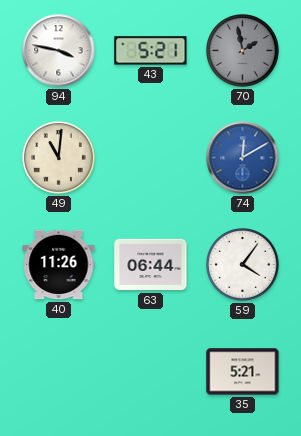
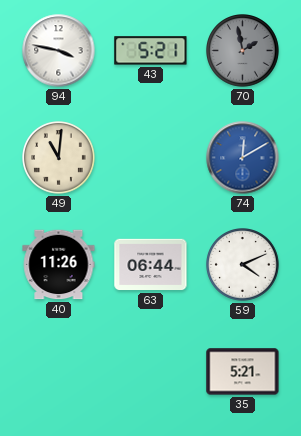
59: 4:06 -> 4:11
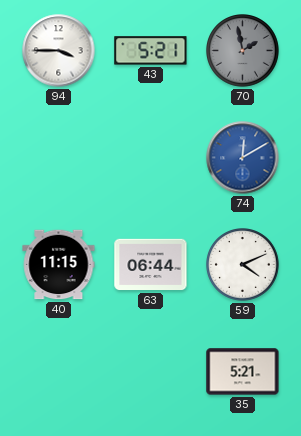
94: 3:47 -> 3:45
49: 11:01 -> none
40: 11:26 -> 11:15
